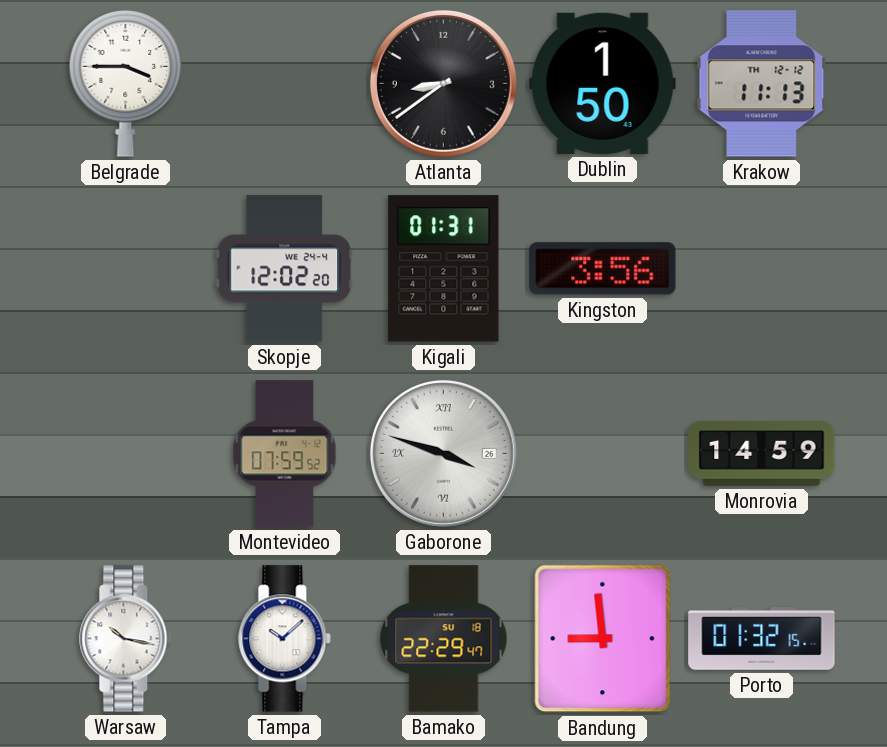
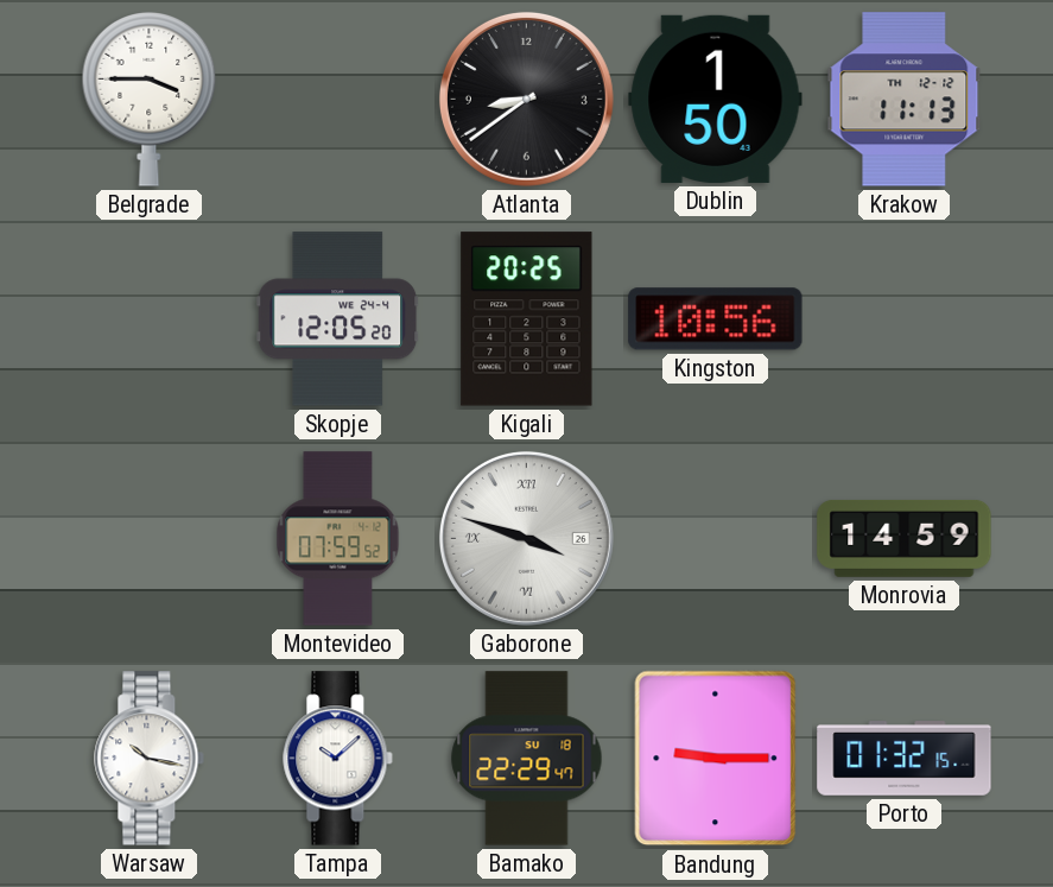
Skopje: 12:02 -> 12:05
Kigali: 01:31 -> 20:25
Kingston: 3:56 -> 10:56
Bandung: 8:59 -> 9:15
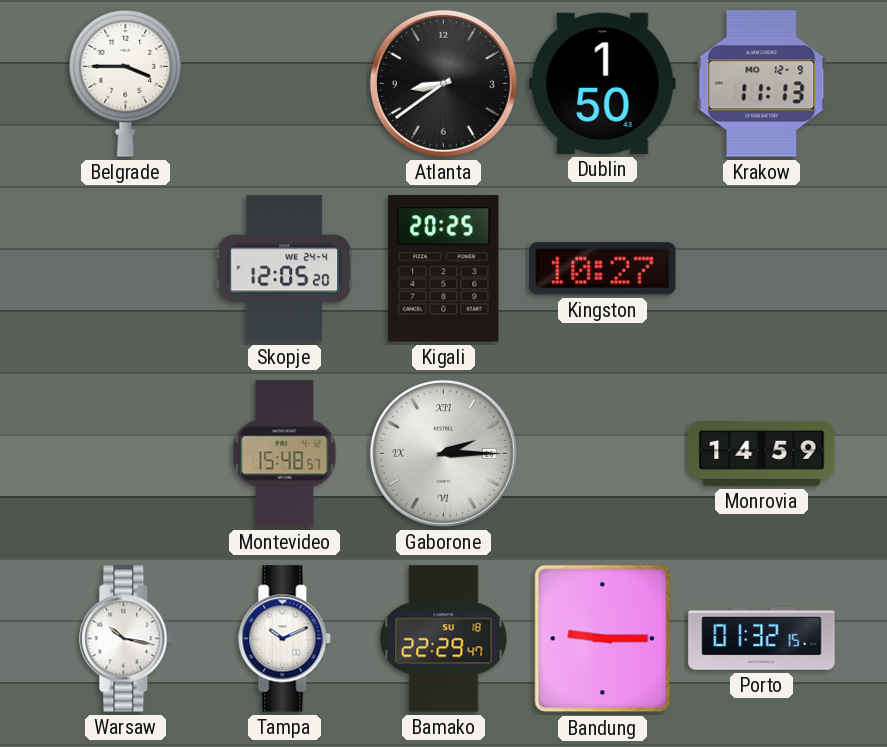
Krakow date: TH 12-12 -> MO 12-9
Kingston: 10:56 -> 10:27
Montevideo: 07:59 -> 15:48
Gaborone: 3:48 -> 2:15
Tampa: 10:08 -> 10:11
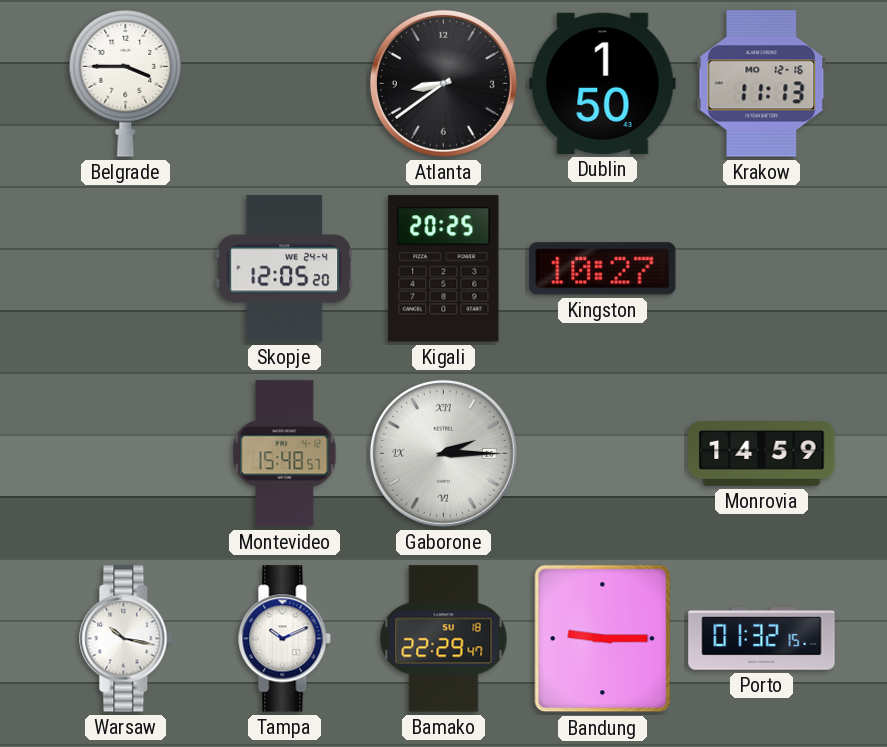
Krakow date: MO 12-9 -> MO 12-16
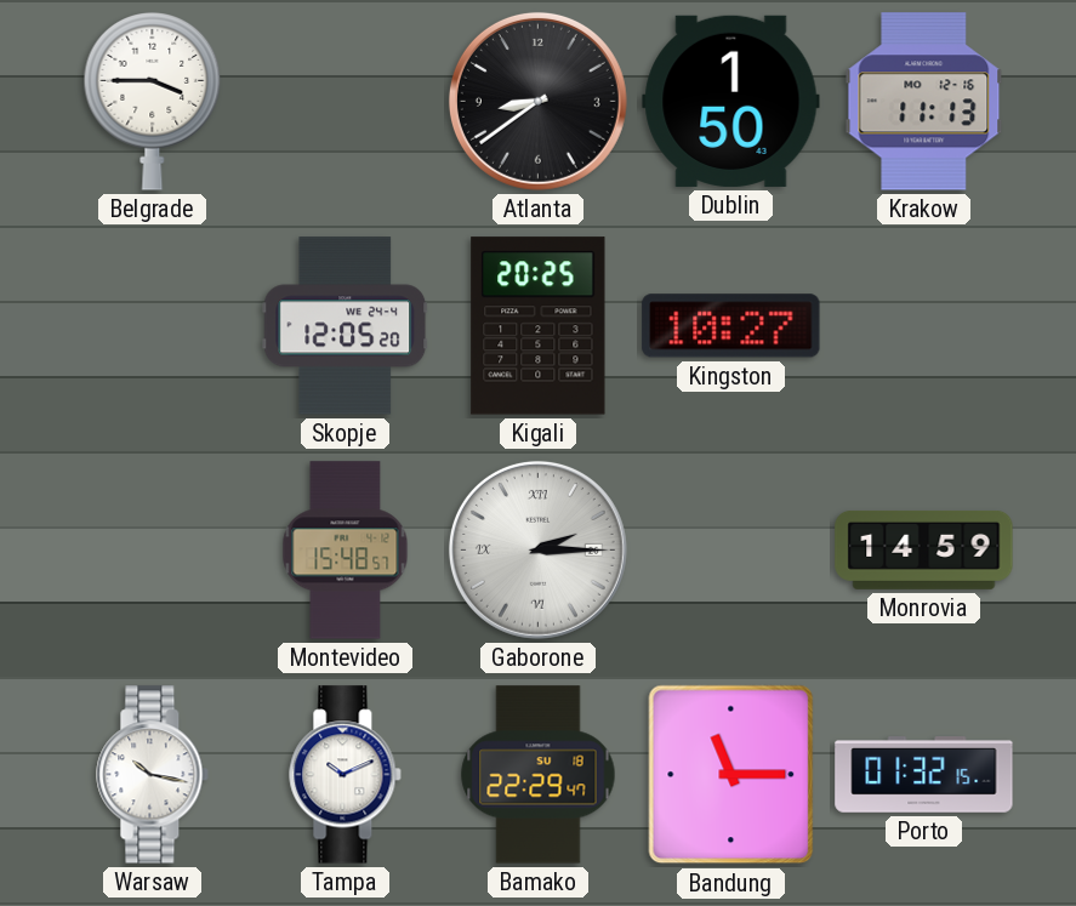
Bandung: 9:15 -> 11:15
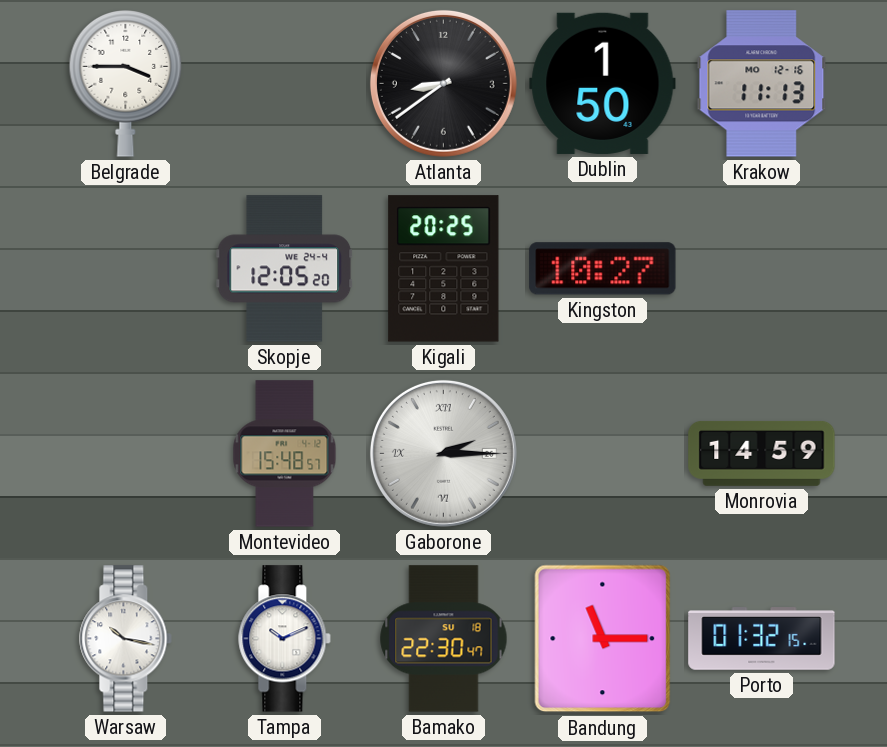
Bamako: 22:29 -> 22:30
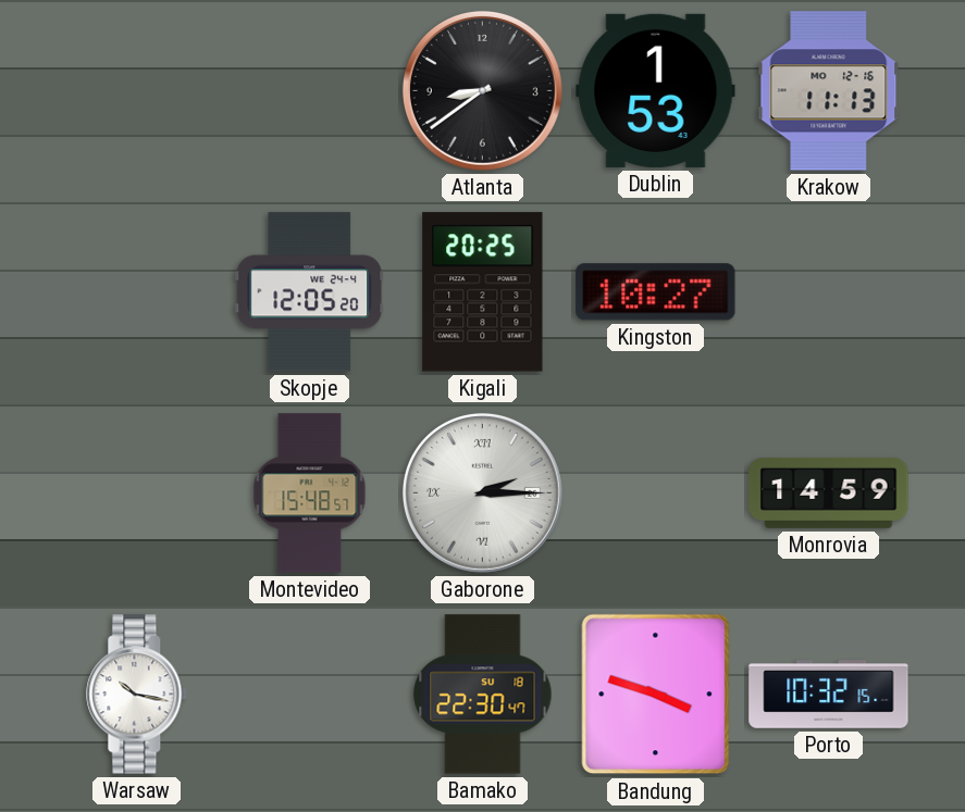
Belgrade: 3:45 -> none
Dublin: 1:50 -> 1:53
Tampa: 10:11 -> none
Bandung: 11:15 -> 3:48
Porto: 01:32 -> 10:32
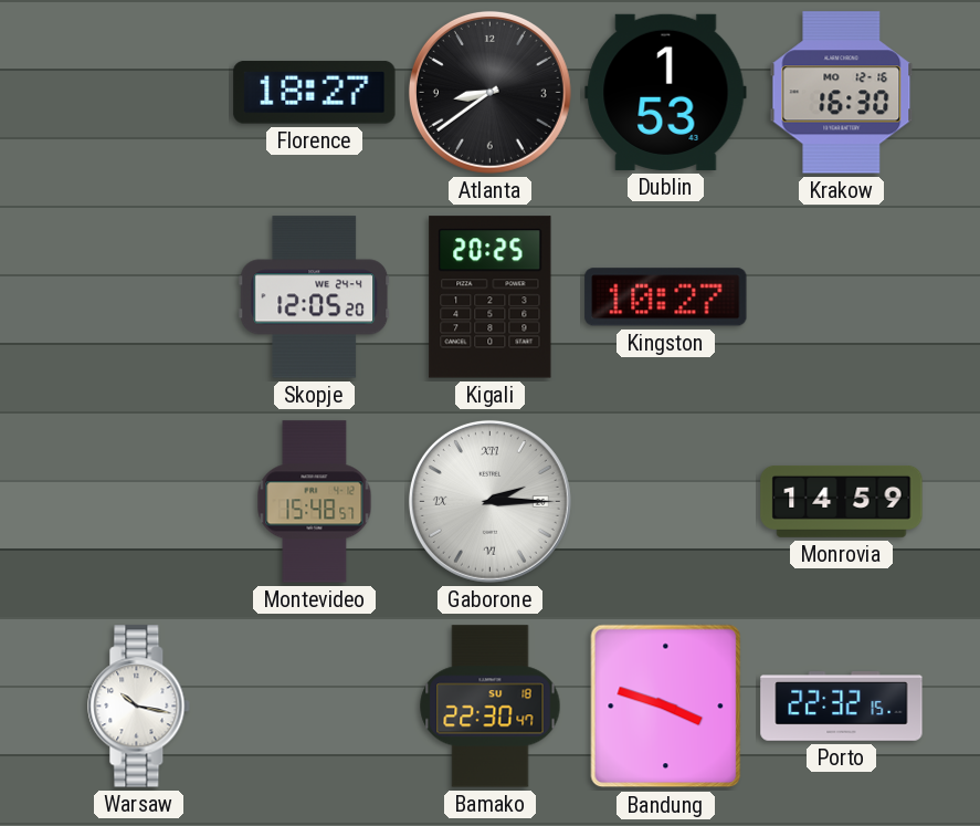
Florence: none -> 18:27
Krakow: 11:13 -> 16:30
Porto: 10:32 -> 22:32
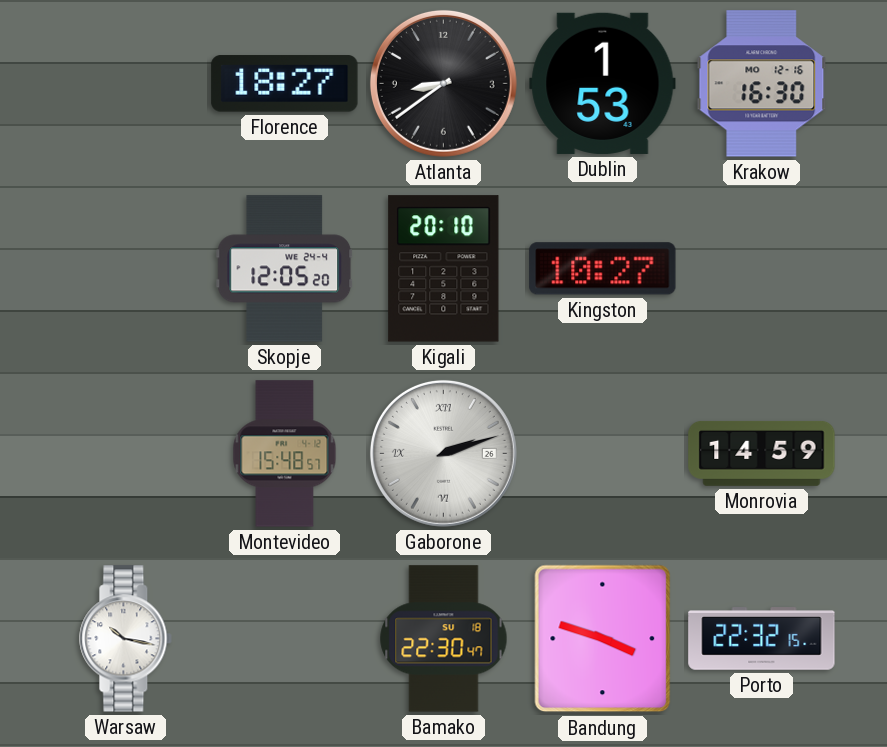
Kigali: 20:25 -> 20:10
Gaborone: 2:15 -> 2:12
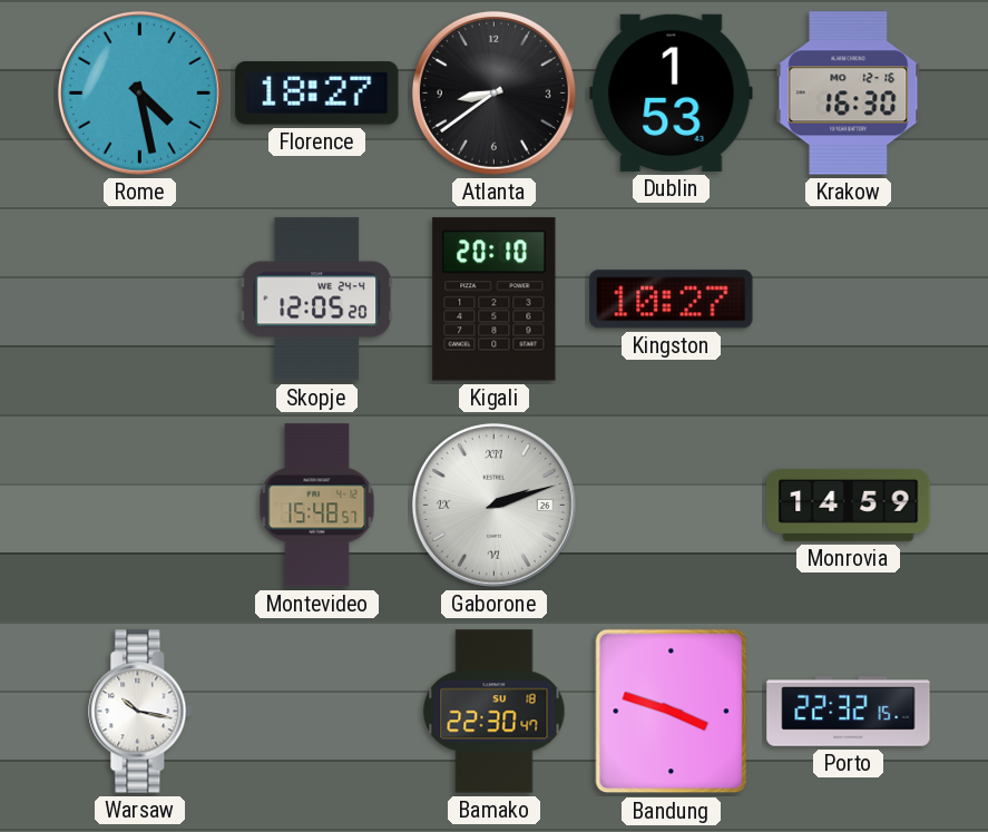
Rome: none -> 4:28
